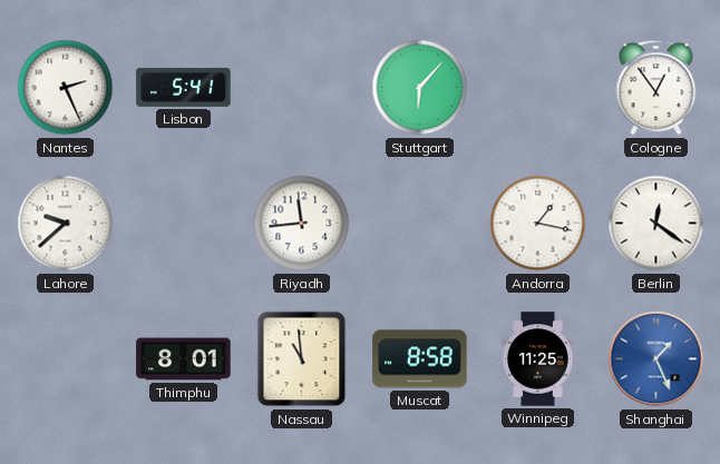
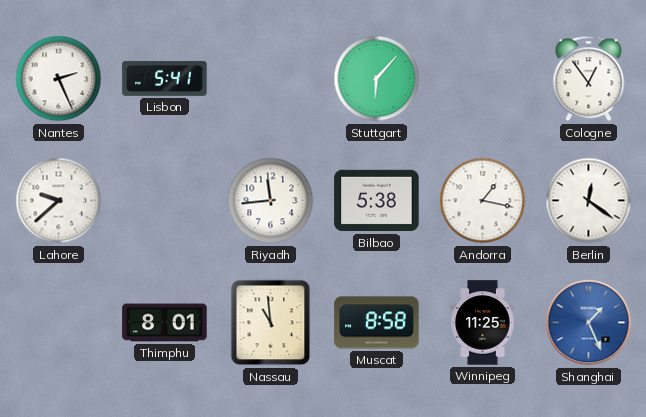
Bilbao: none -> 5:38
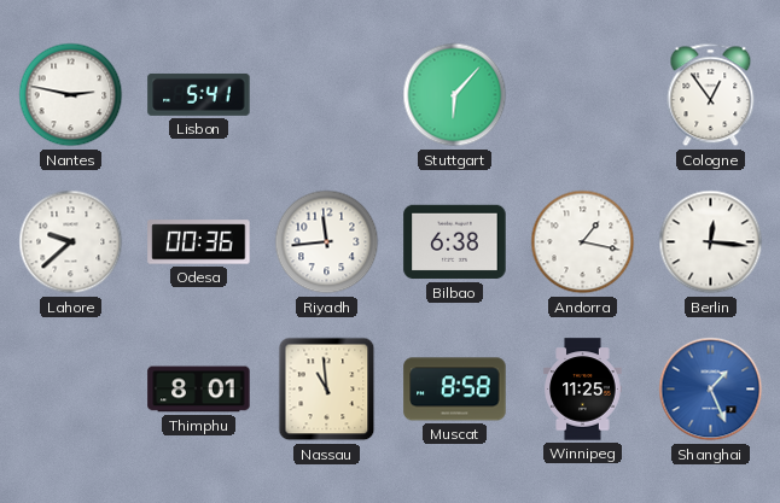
Nantes: 2:26 -> 2:47
Odesa: none -> 00:36
Bilbao: 5:38 -> 6:38
Berlin: 12:21 -> 12:16
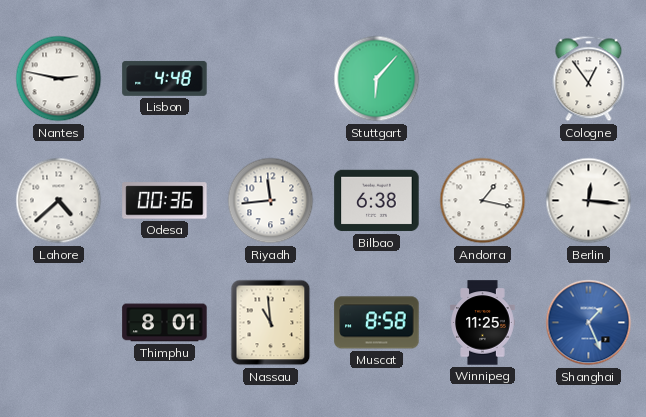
Lisbon: 5:41 -> 4:48
Lahore: 9:38 -> 4:38
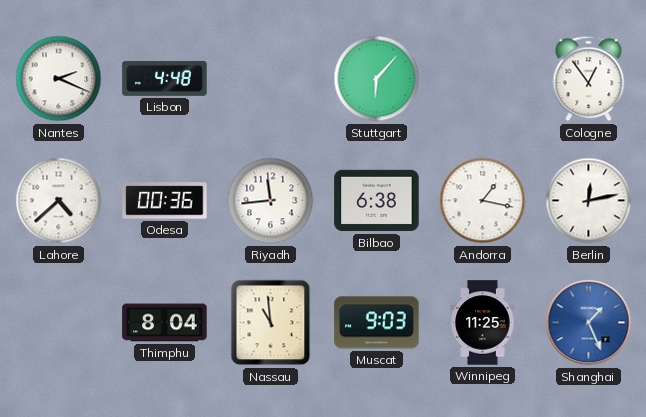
Nantes: 2:47 -> 2:19
Berlin: 12:16 -> 12:13
Thimphu: 8:01 -> 8:04
Muscat: 8:58 -> 9:03
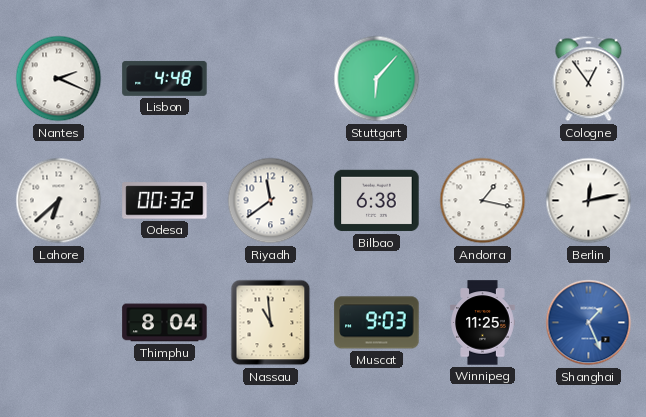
Lahore: 4:38 -> 6:38
Odesa: 00:36 -> 00:32
Riyadh: 11:44 -> 11:39
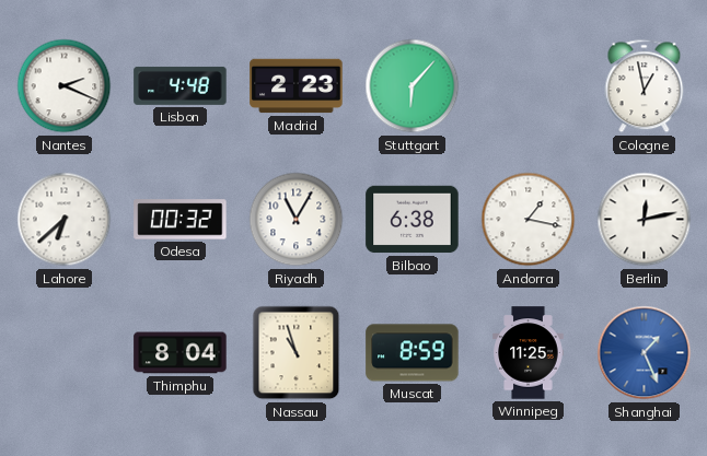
Madrid: none -> 2:23
Cologne: 12:54 -> 12:58
Riyadh: 11:39 -> 11:05
Nassau: 10:59 -> 10:57
Muscat: 9:03 -> 8:59
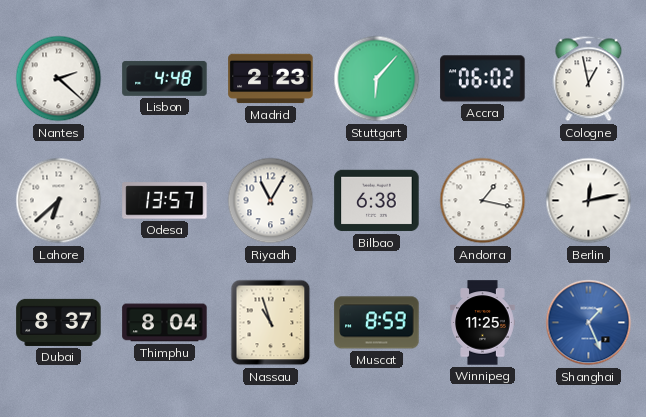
Nantes: 2:19 -> 2:22
Accra: none -> 06:02
Odesa: 00:32 -> 13:57
Dubai: none -> 8:37
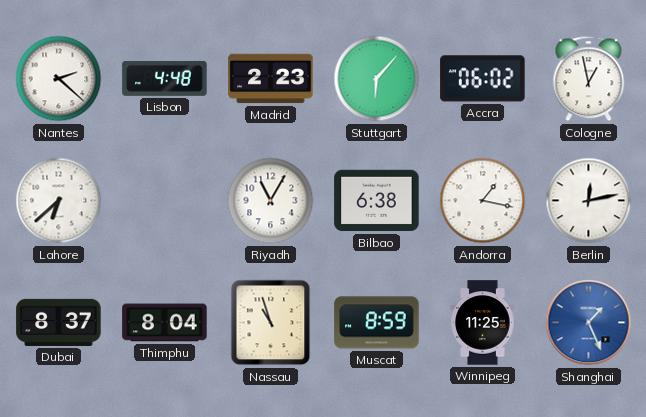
Odesa: 13:57 -> none
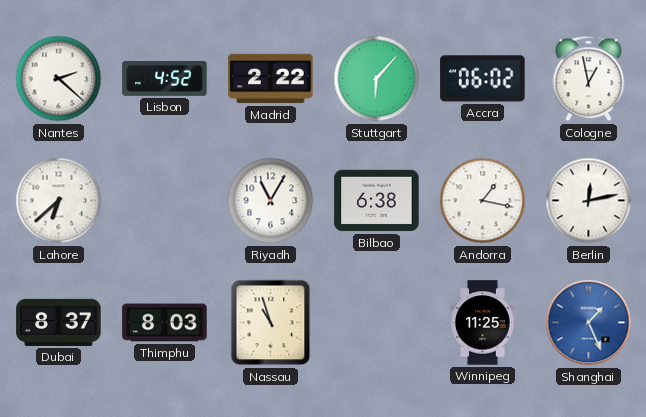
Lisbon: 4:48 -> 4:52
Madrid: 2:23 -> 2:22
Thimphu: 8:04 -> 8:03
Muscat: 8:59 -> none
